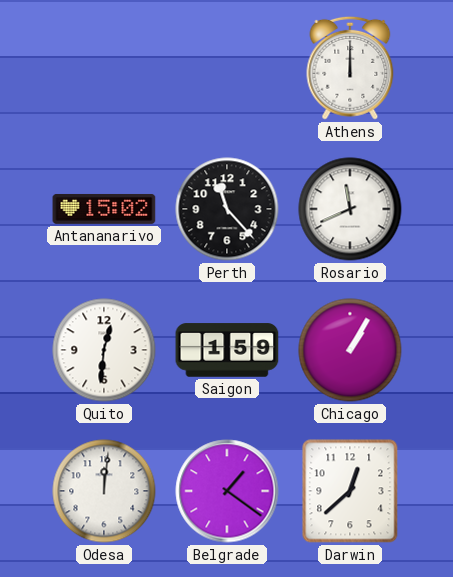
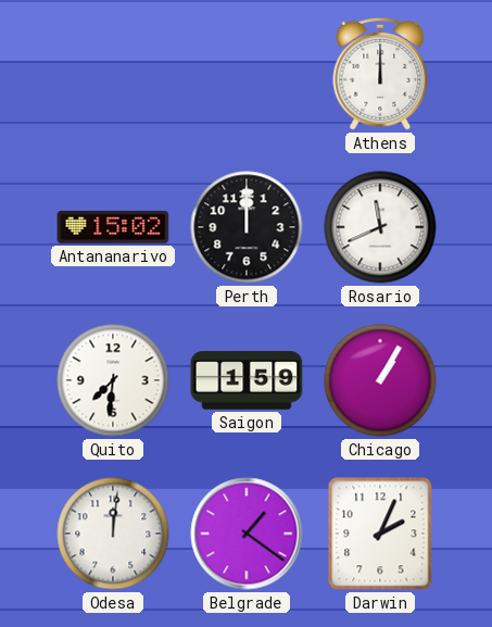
Perth: 11:23 -> 12:00
Quito: 12:31 -> 7:31
Darwin: 12:38 -> 2:04
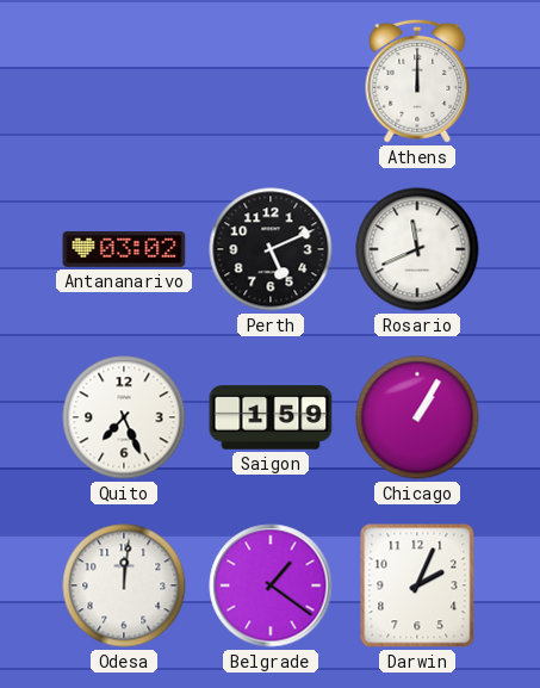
Antananarivo: 15:02 -> 03:02
Perth: 12:00 -> 5:11
Quito: 7:31 -> 7:26
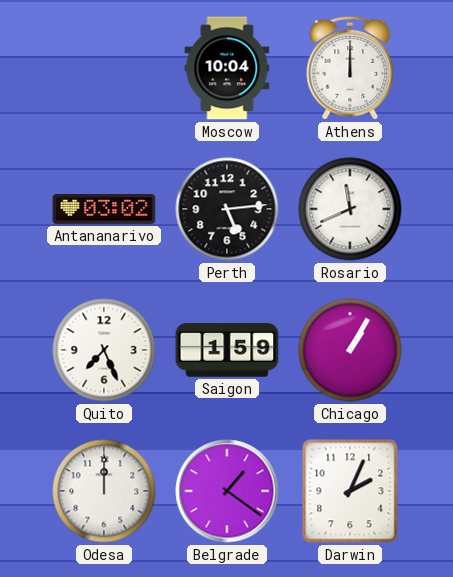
Moscow: none -> 10:04
Perth: 5:11 -> 5:14
Odesa: 12:01 -> 12:00
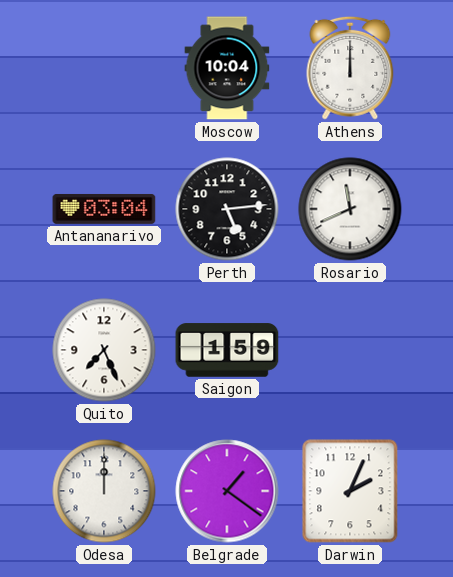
Antananarivo: 03:02 -> 03:04
Chicago: 1:05 -> none
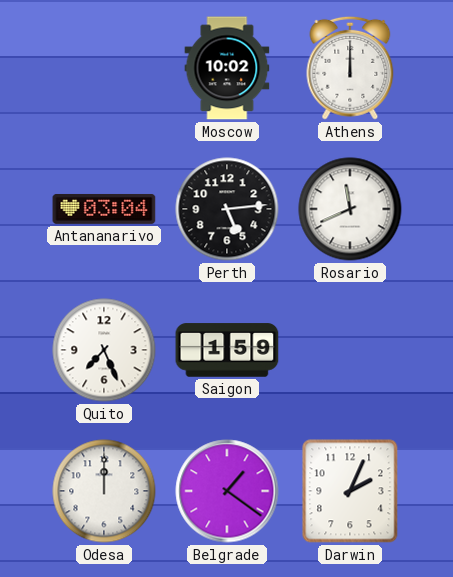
Moscow: 10:04 -> 10:02
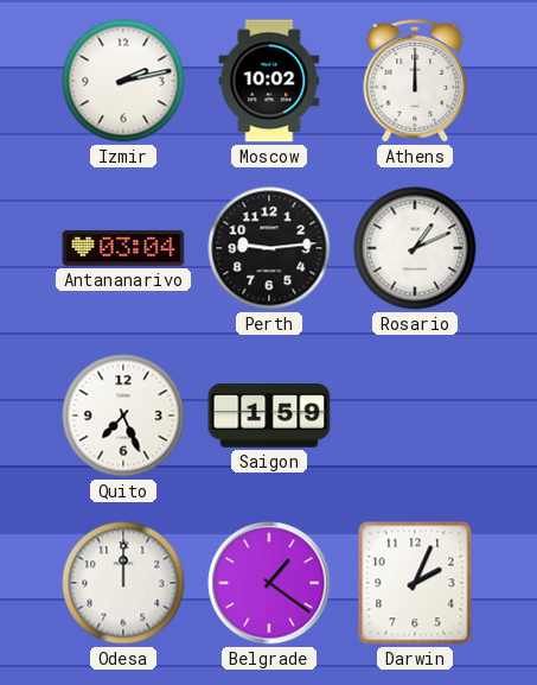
Izmir: none -> 2:13
Perth: 5:14 -> 9:14
Rosario: 11:41 -> 1:11
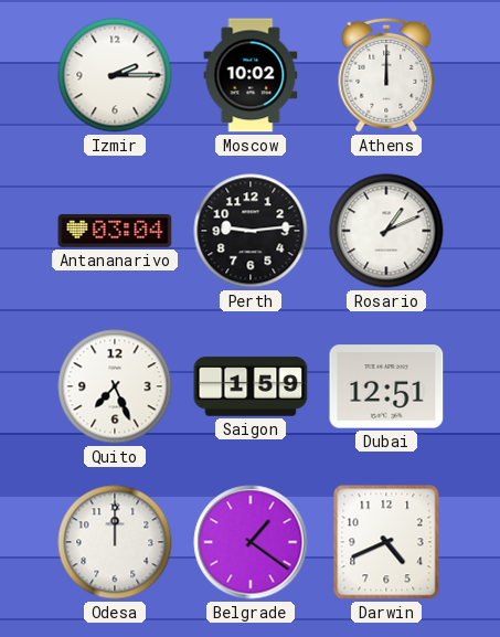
Izmir: 2:13 -> 2:15
Dubai: none -> 12:51
Darwin: 2:04 -> 4:41
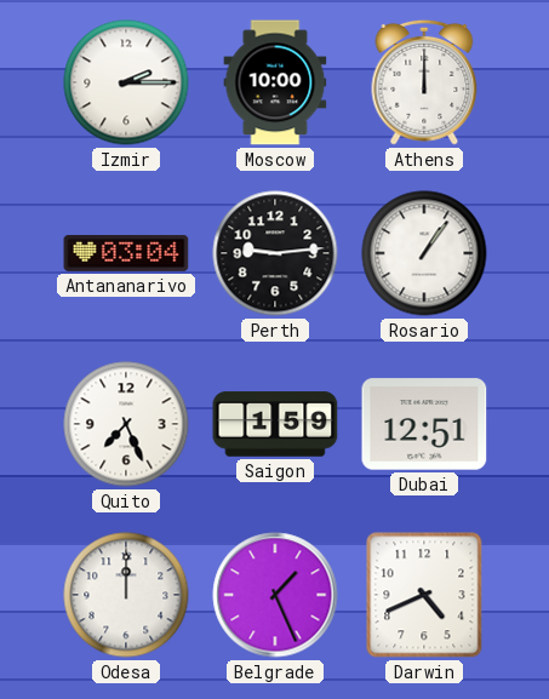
Moscow: 10:02 -> 10:00
Rosario: 1:11 -> 1:06
Belgrade: 1:21 -> 1:26
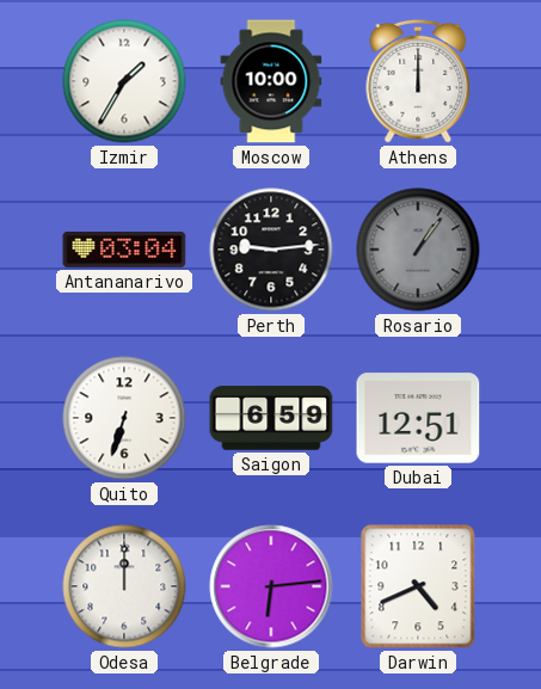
Izmir: 2:15 -> 1:35
Rosario dial: white -> grey
Quito: 7:26 -> 6:33
Saigon: 1:59 -> 6:59
Belgrade: 1:26 -> 6:14
